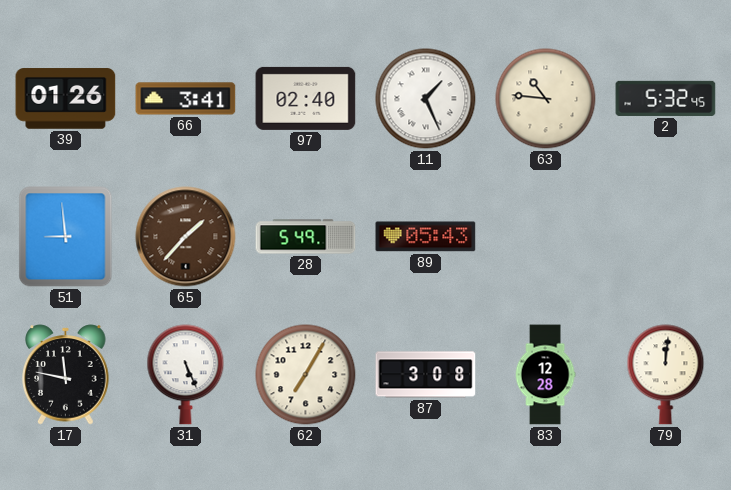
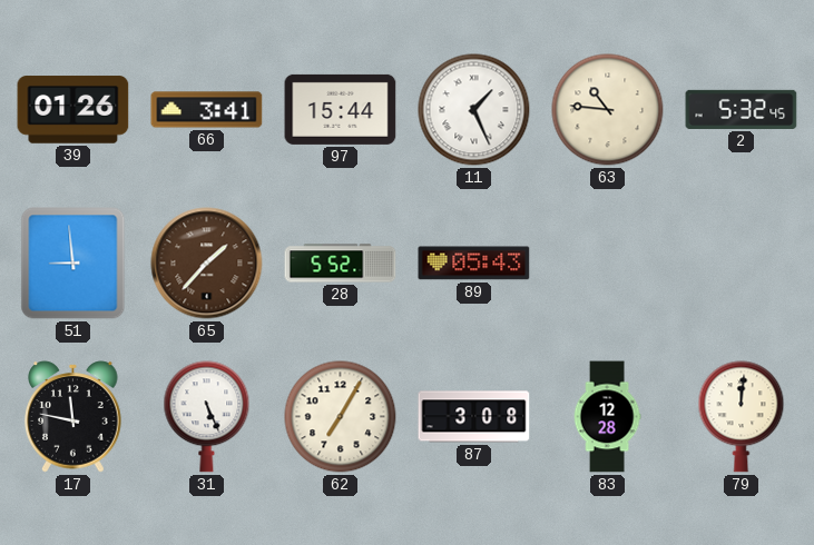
97: 02:40 -> 15:44
28: 5:49 -> 5:52
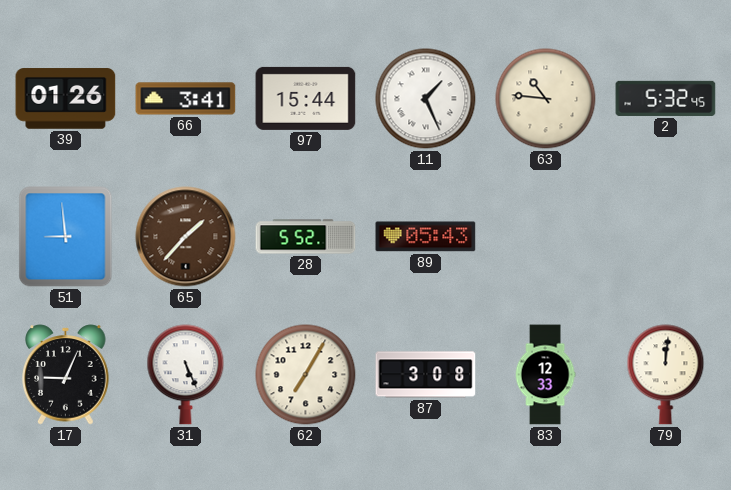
17: 11:47 -> 9:04
83: 12:28 -> 12:33
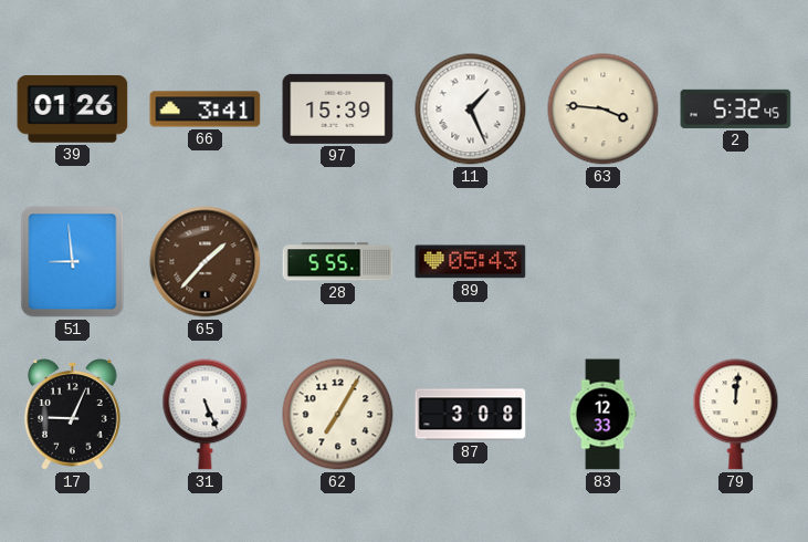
97: 15:44 -> 15:39
63: 10:46 -> 3:46
28: 5:52 -> 5:55
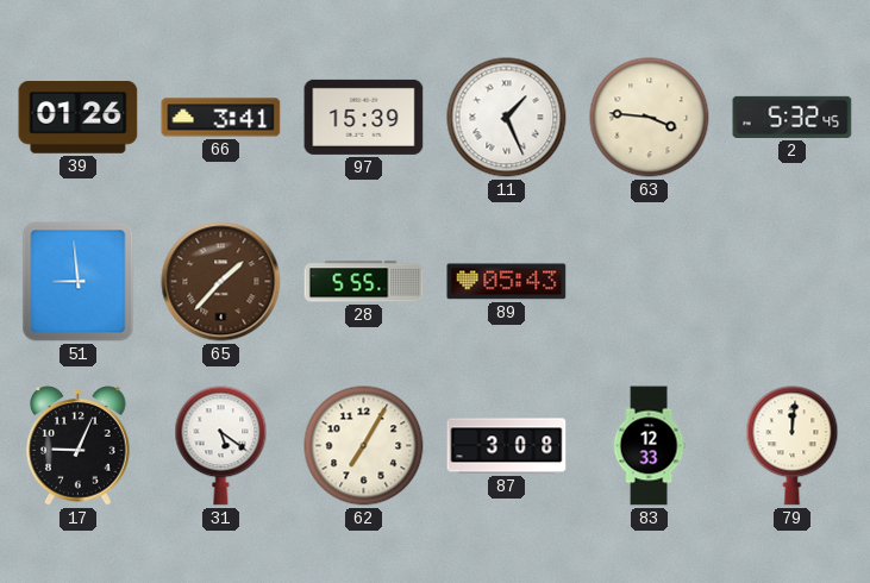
31: 5:26 -> 5:21
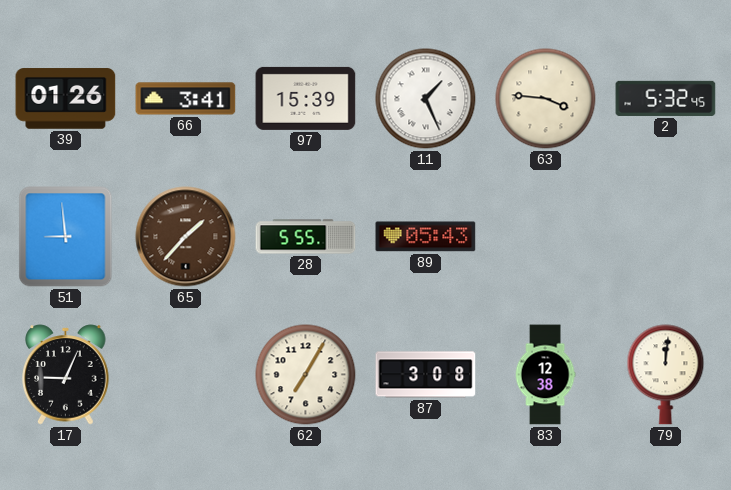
31: 5:21 -> none
83: 12:33 -> 12:38
